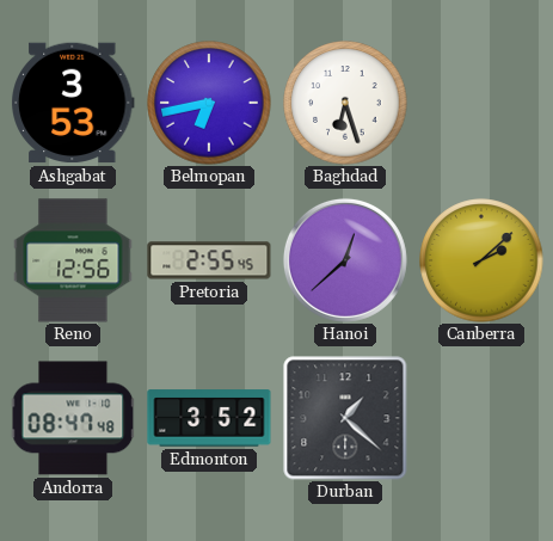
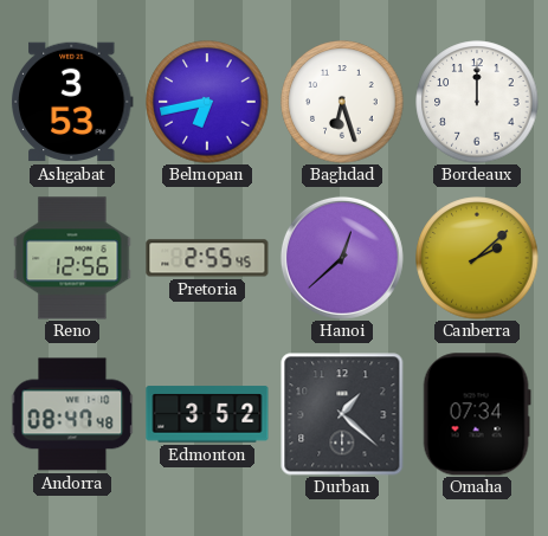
Bordeaux: none -> 12:00
Omaha: none -> 07:34
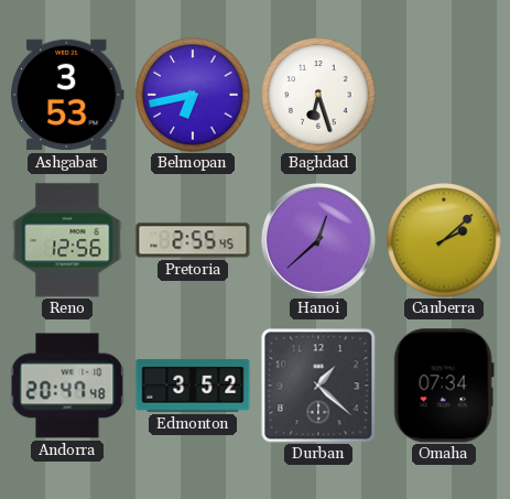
Bordeaux: 12:00 -> none
Andorra: 08:47 -> 20:47
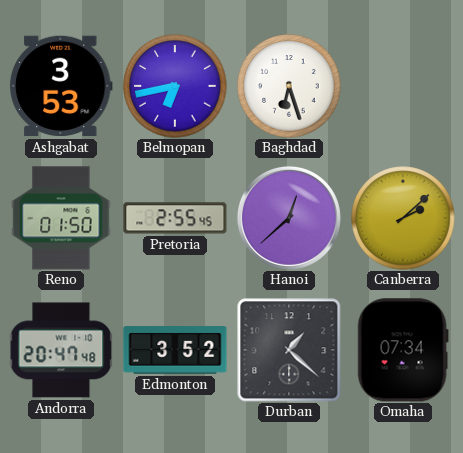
Reno: 12:56 -> 01:50
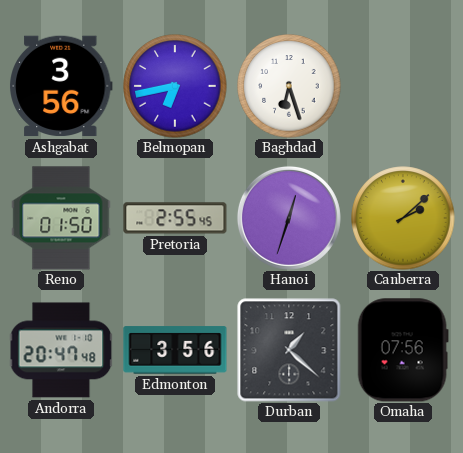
Ashgabat: 3:53 -> 3:56
Hanoi: 12:38 -> 12:33
Edmonton: 3:52 -> 3:56
Omaha: 07:34 -> 07:56
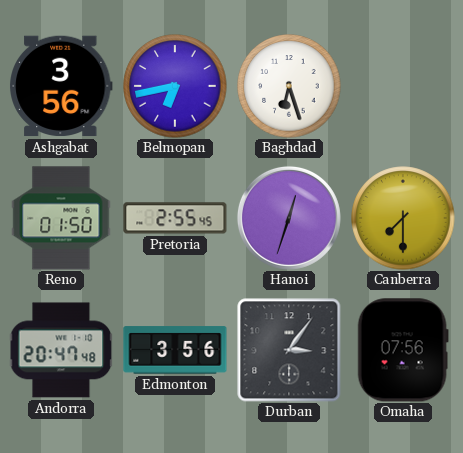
Canberra: 2:08 -> 7:30
Durban: 1:22 -> 3:06
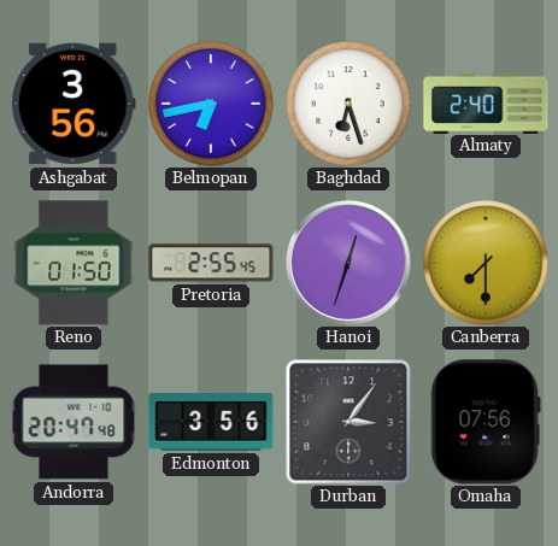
Almaty: none -> 2:40
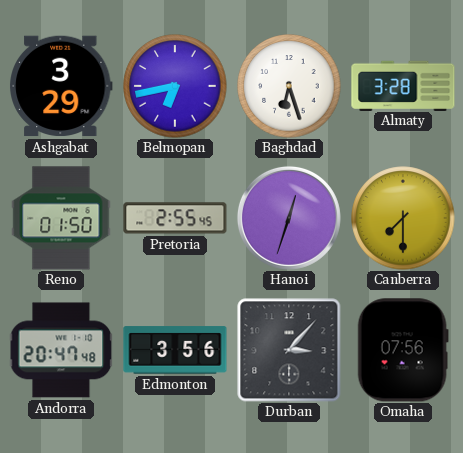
Ashgabat: 3:56 -> 3:29
Almaty: 2:40 -> 3:28
Durban: 3:06 -> 3:07
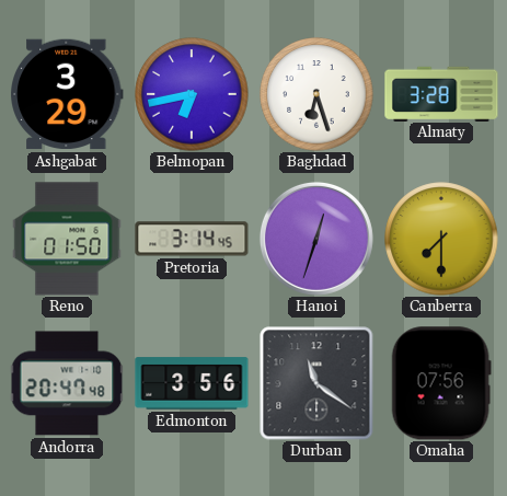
Pretoria: 2:55 -> 3:14
Durban: 3:07 -> 11:21
